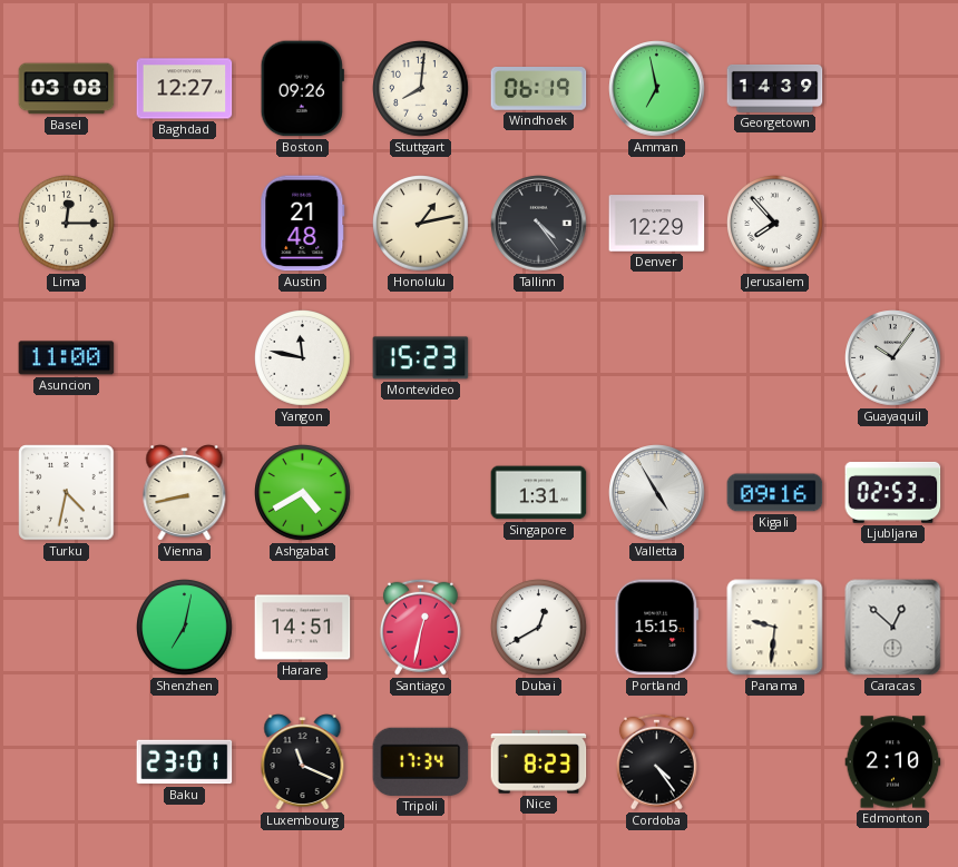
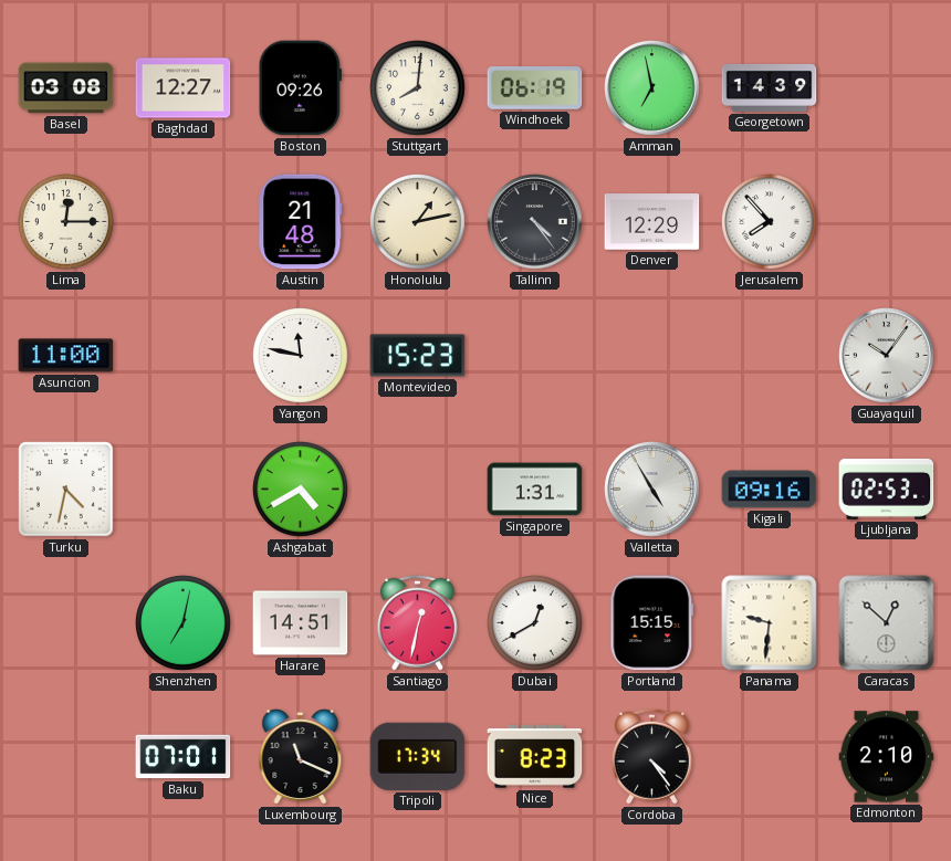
Vienna: 8:43 -> none
Baku: 23:01 -> 07:01
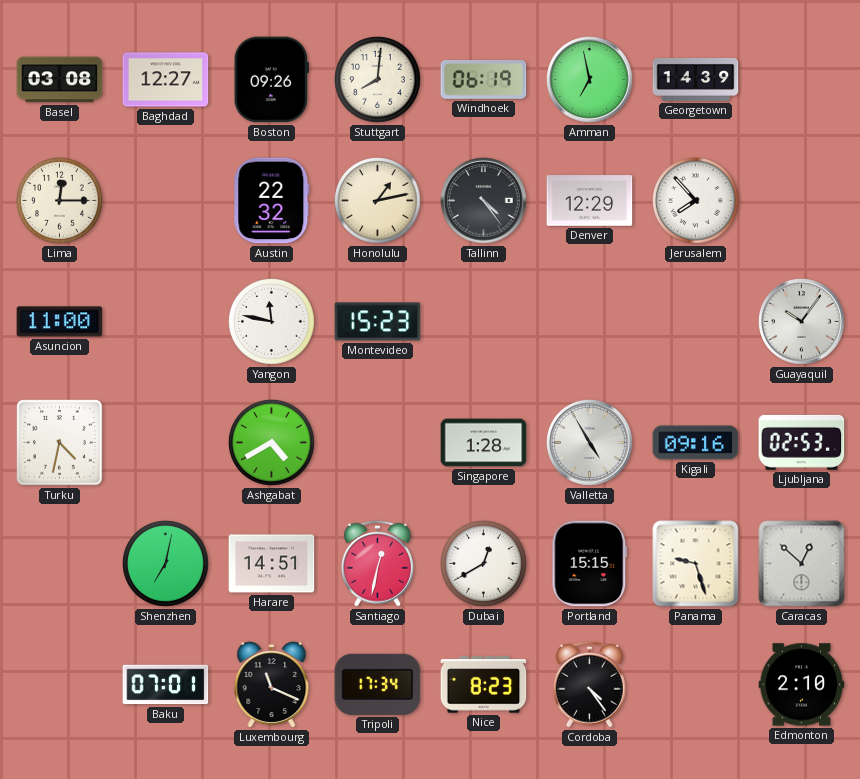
Austin: 21:48 -> 22:32
Singapore: 1:31 -> 1:28
Panama: 9:31 -> 9:27
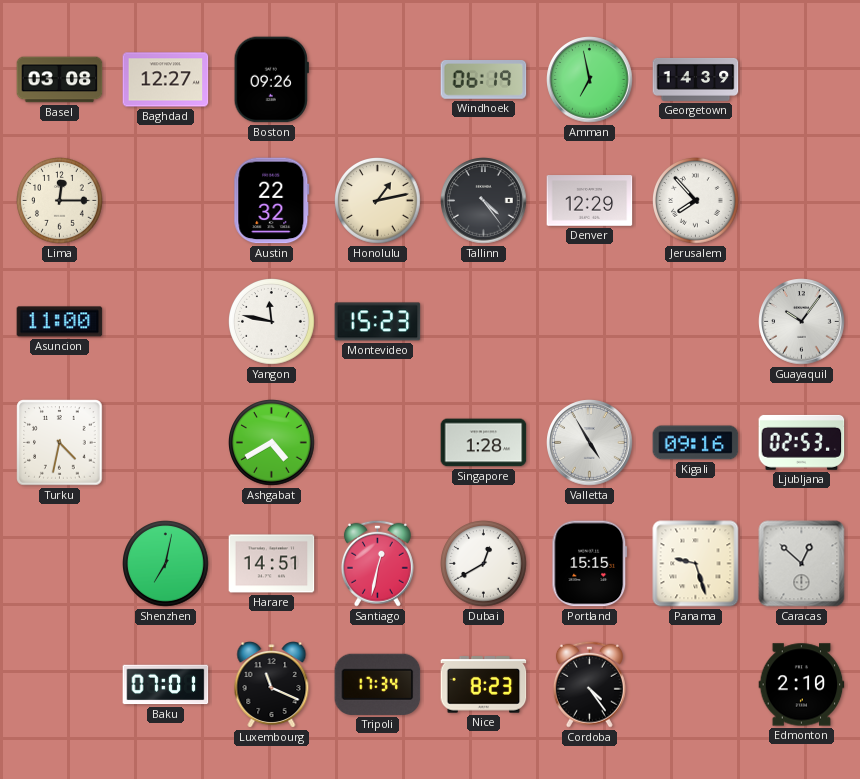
Stuttgart: 8:01 -> none
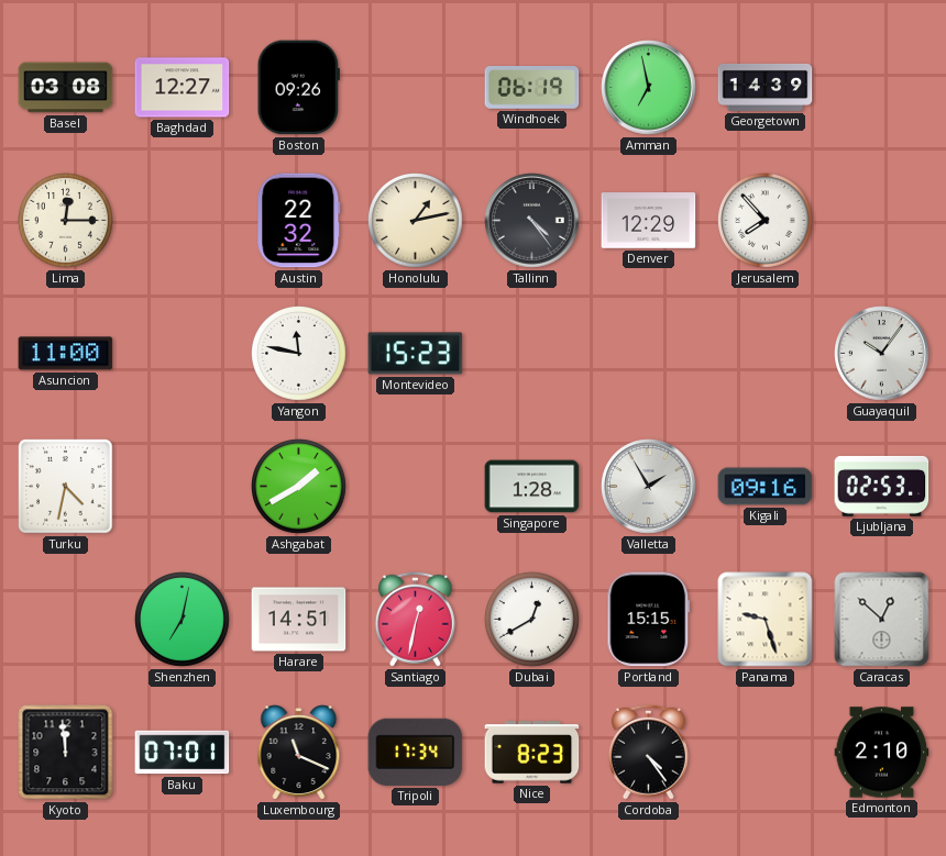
Ashgabat: 4:40 -> 1:40
Valletta: 4:55 -> 1:55
Kyoto: none -> 11:59
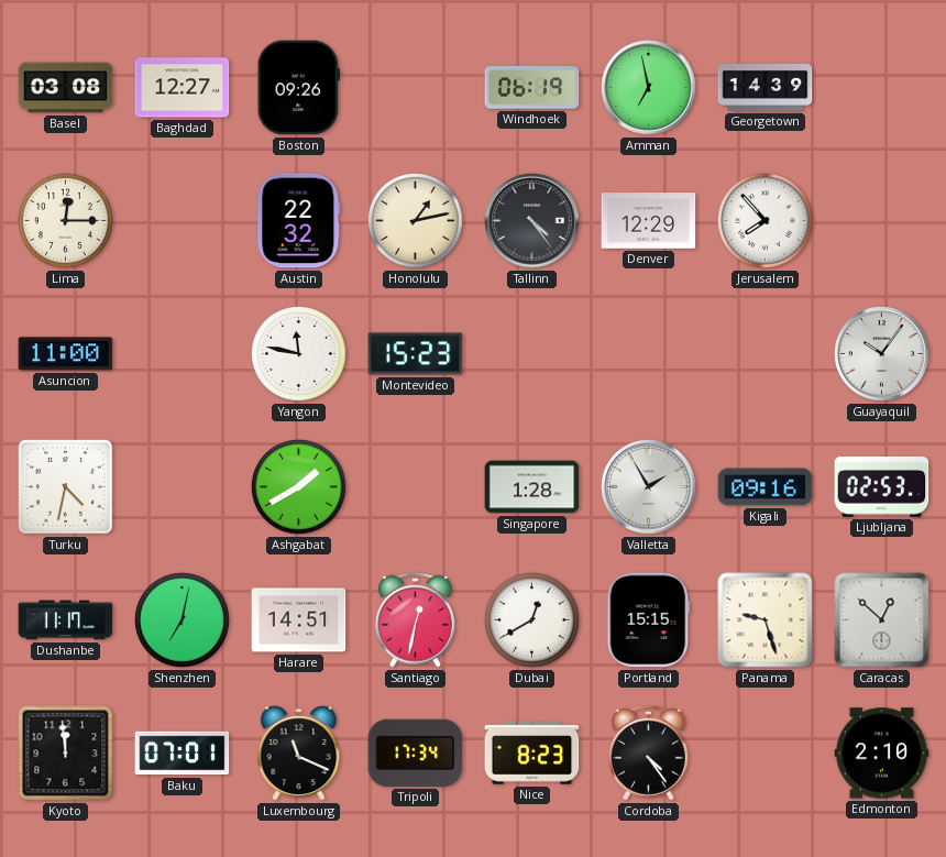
Dushanbe: none -> 11:17
